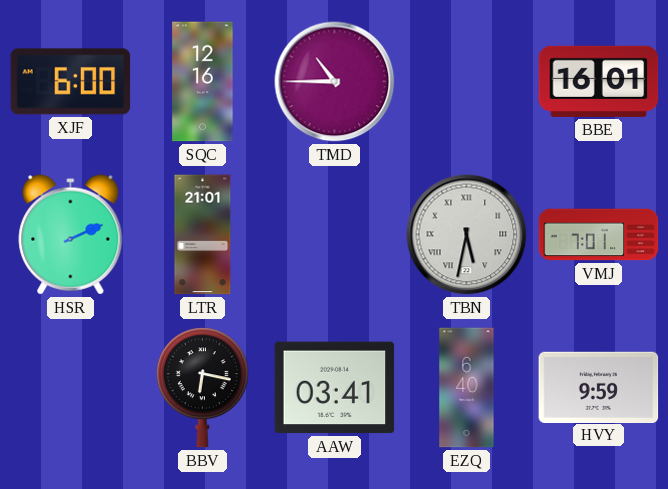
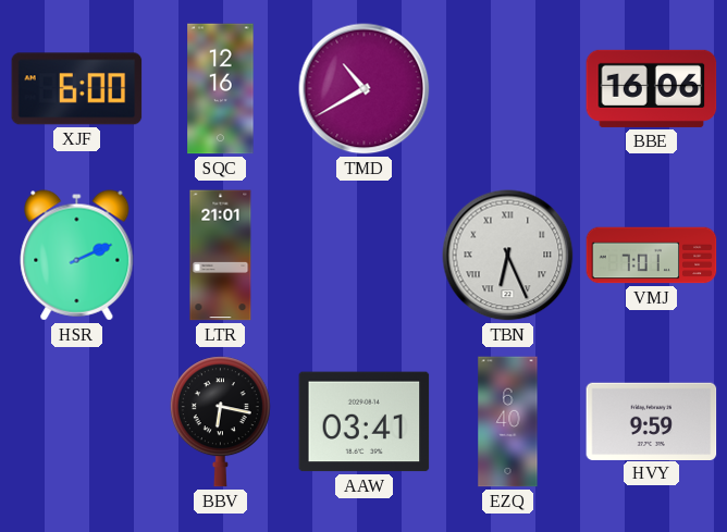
TMD: 10:45 -> 10:40
BBE: 16:01 -> 16:06
TBN: 5:32 -> 6:26
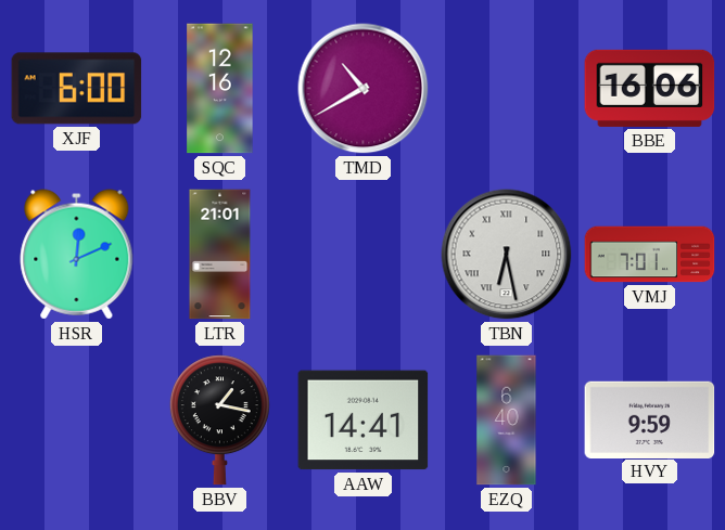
HSR: 2:11 -> 12:11
TBN: 6:26 -> 6:28
BBV: 6:17 -> 1:17
AAW: 03:41 -> 14:41
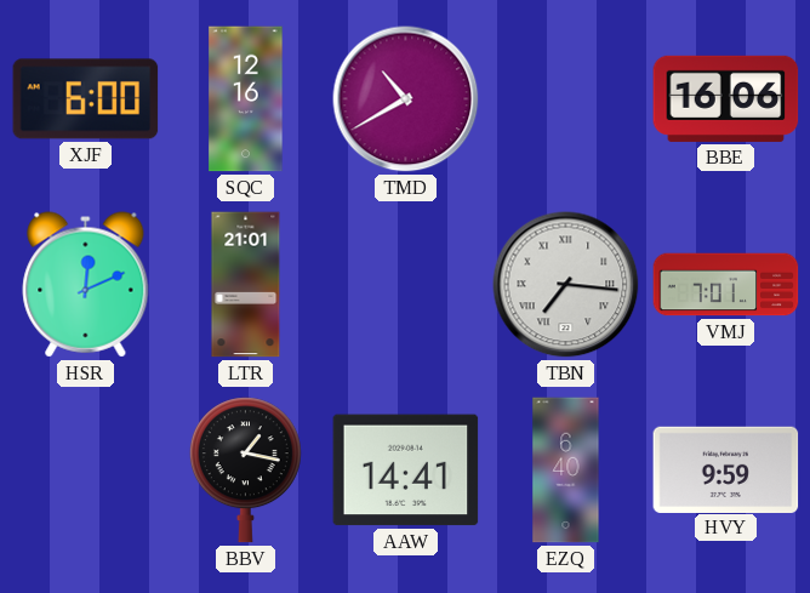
TBN: 6:28 -> 7:16
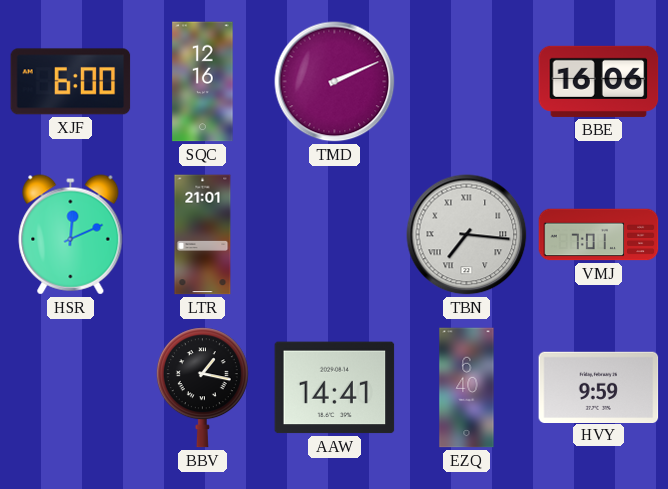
TMD: 10:40 -> 2:11
